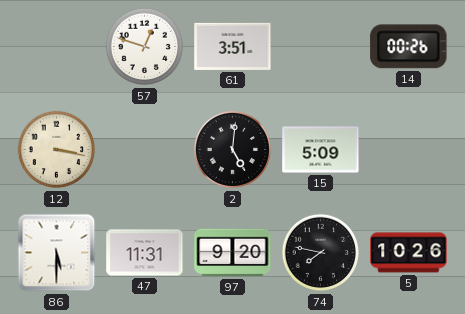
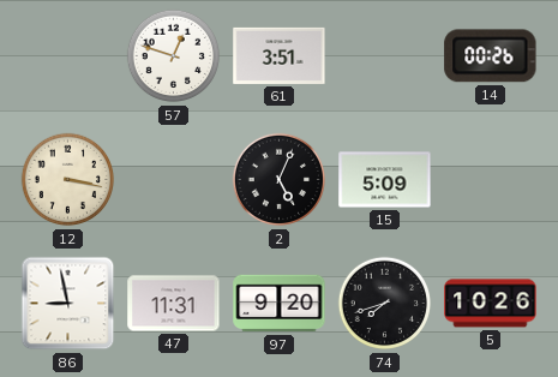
2: 5:01 -> 5:04
86: 5:30 -> 8:58
74: 7:47 -> 7:42
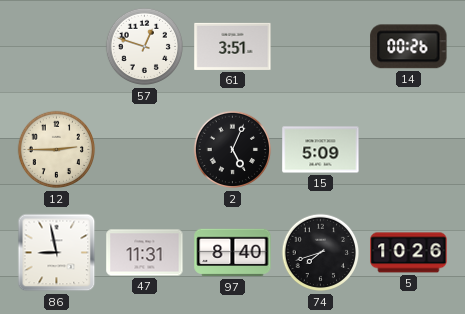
12: 3:17 -> 2:45
97: 9:20 -> 8:40
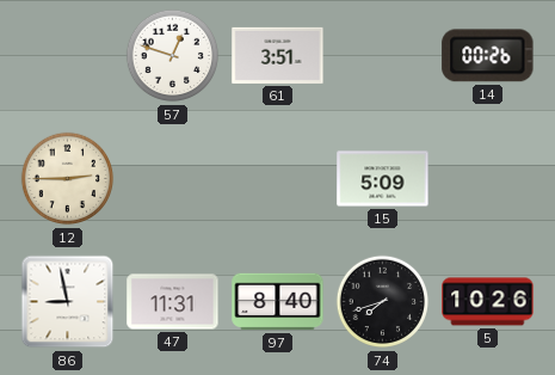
2: 5:04 -> none
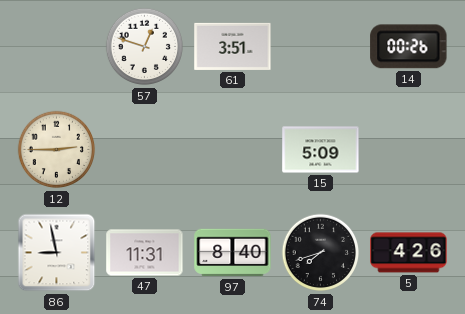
5: 10:26 -> 4:26
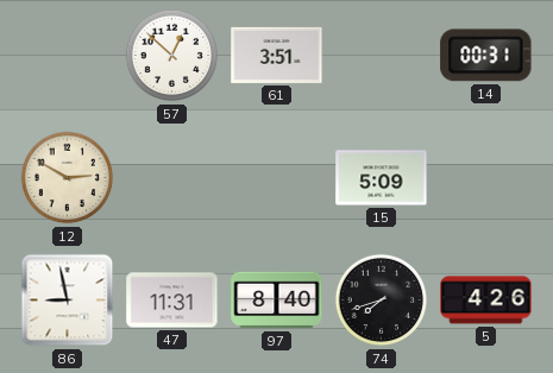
57: 12:48 -> 12:52
14: 00:26 -> 00:31
12: 2:45 -> 2:50
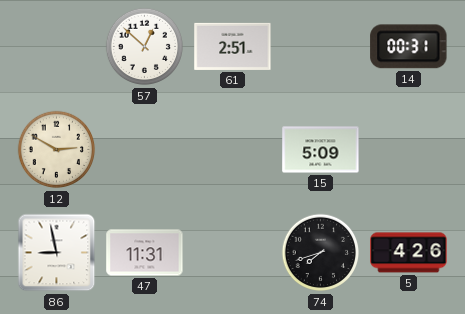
61: 3:51 -> 2:51
97: 8:40 -> none
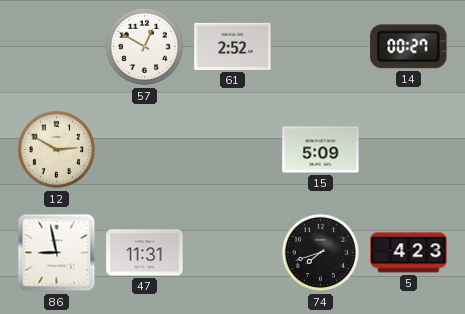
57: 12:52 -> 12:50
61: 2:51 -> 2:52
14: 00:31 -> 00:27
5: 4:26 -> 4:23
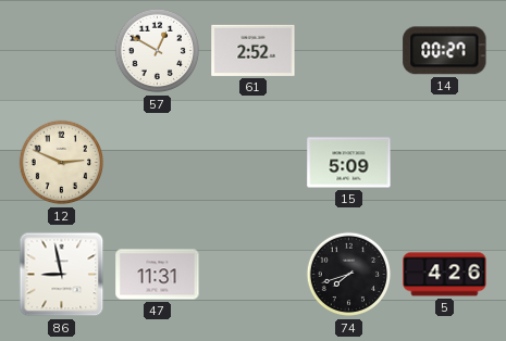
12: 2:50 -> 2:49
5: 4:23 -> 4:26
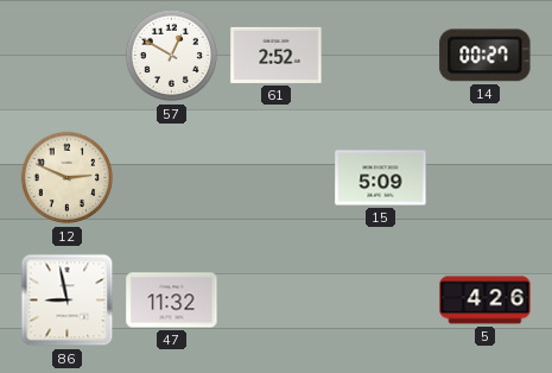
47: 11:31 -> 11:32
74: 7:42 -> none
